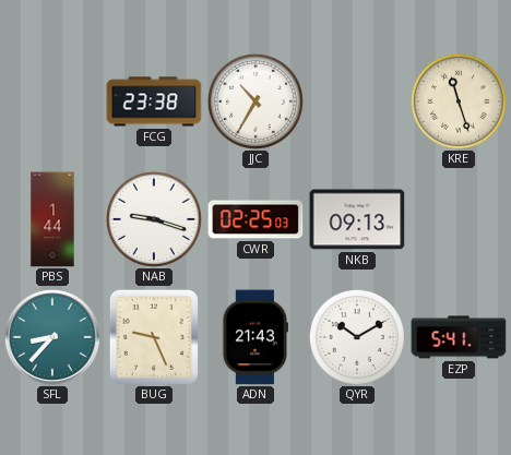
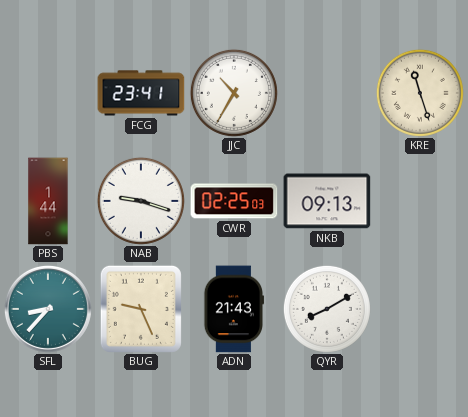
FCG: 23:38 -> 23:41
QYR: 10:10 -> 8:10
EZP: 5:41 -> none
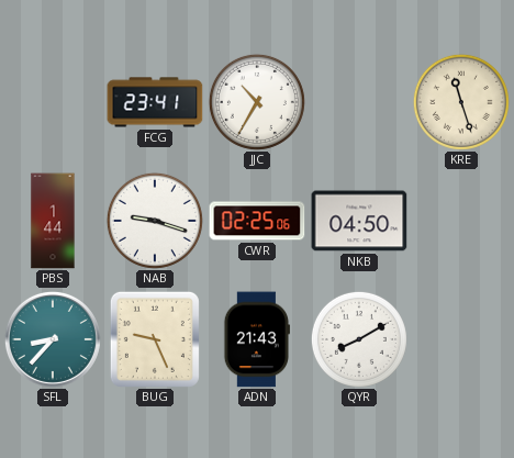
CWR: 02:25:03 -> 02:25:06
NKB: 09:13 -> 04:50
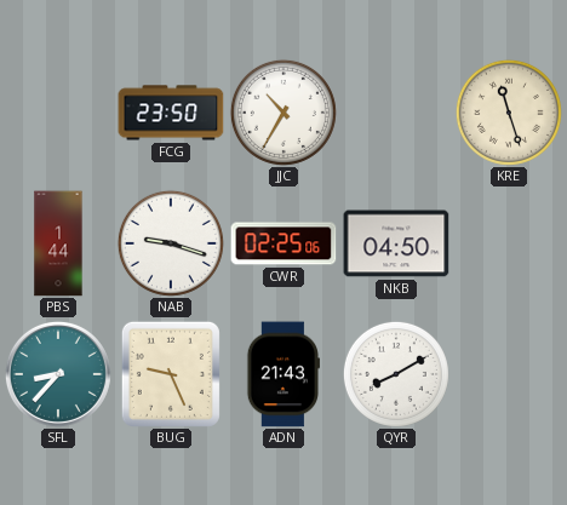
FCG: 23:41 -> 23:50
